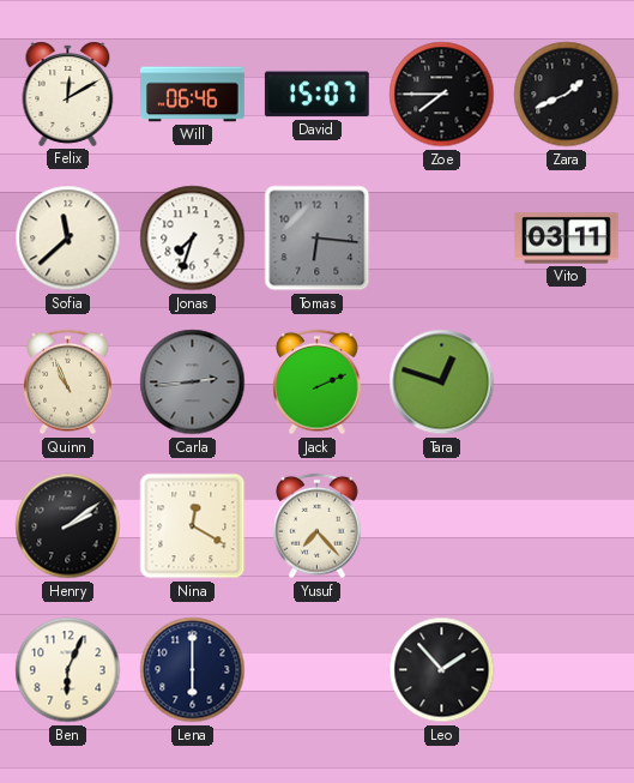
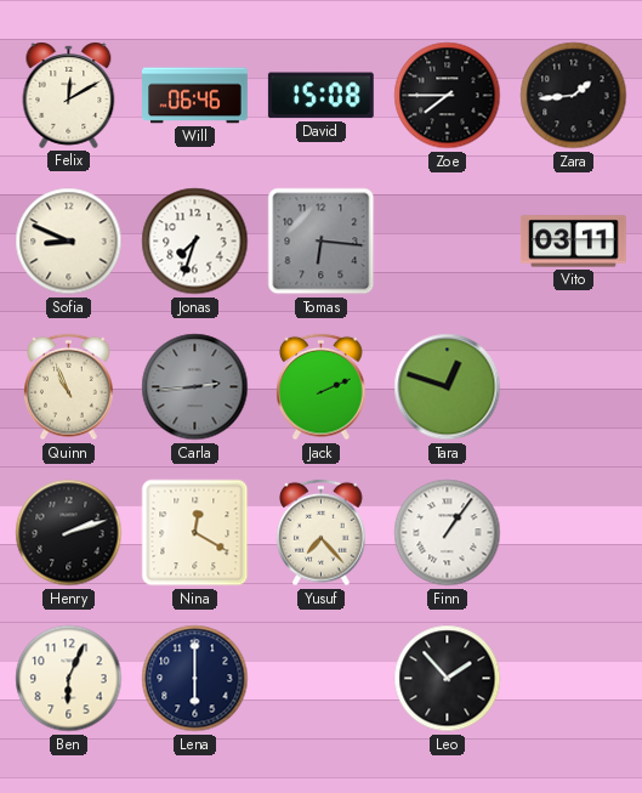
David: 15:07 -> 15:08
Zara: 1:41 -> 1:44
Sofia: 11:38 -> 8:49
Henry: 2:09 -> 2:12
Finn: none -> 1:06
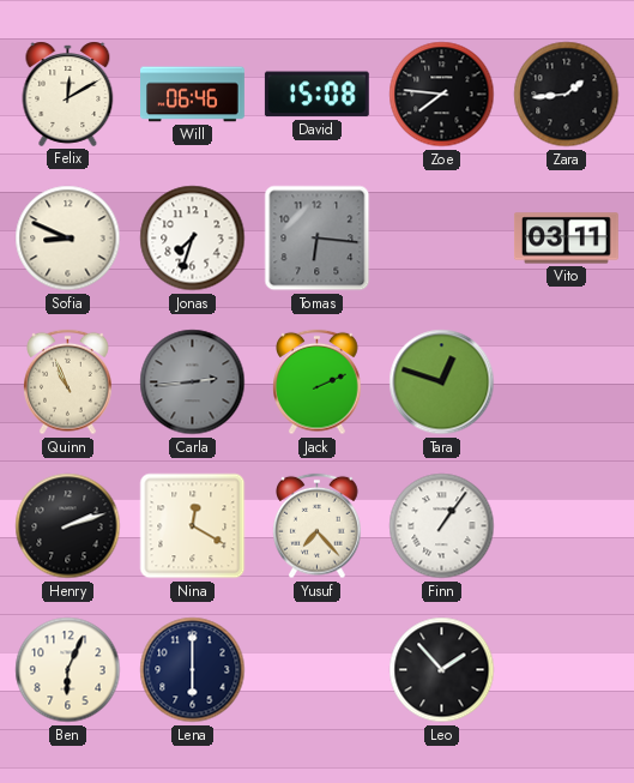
Zoe: 7:45 -> 7:46
